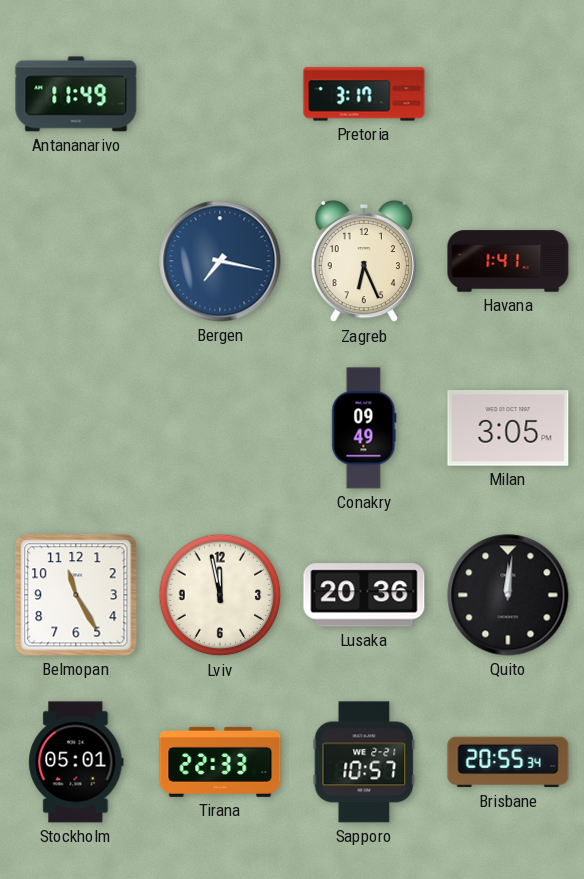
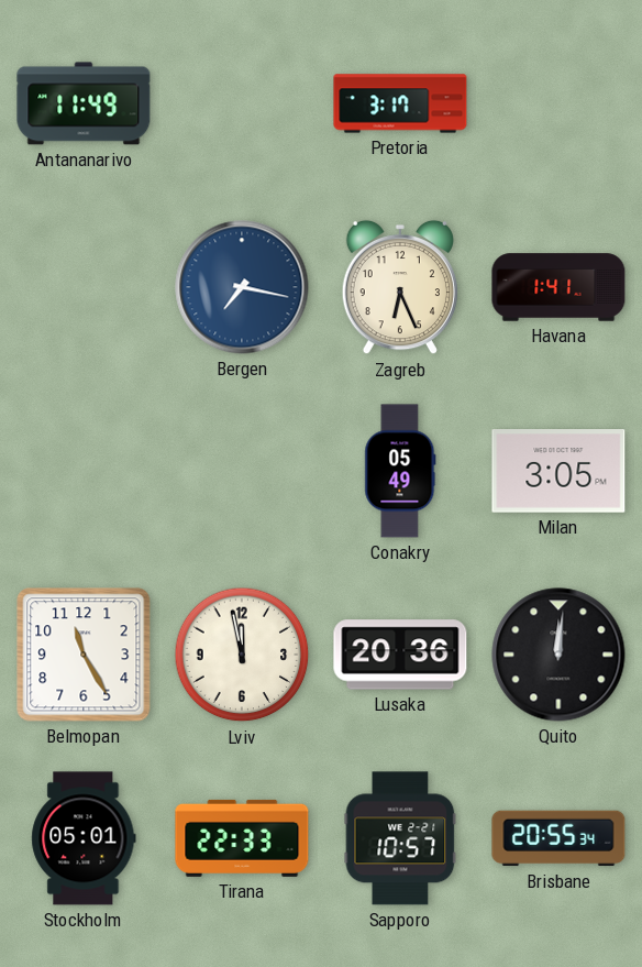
Conakry: 09:49 -> 05:49
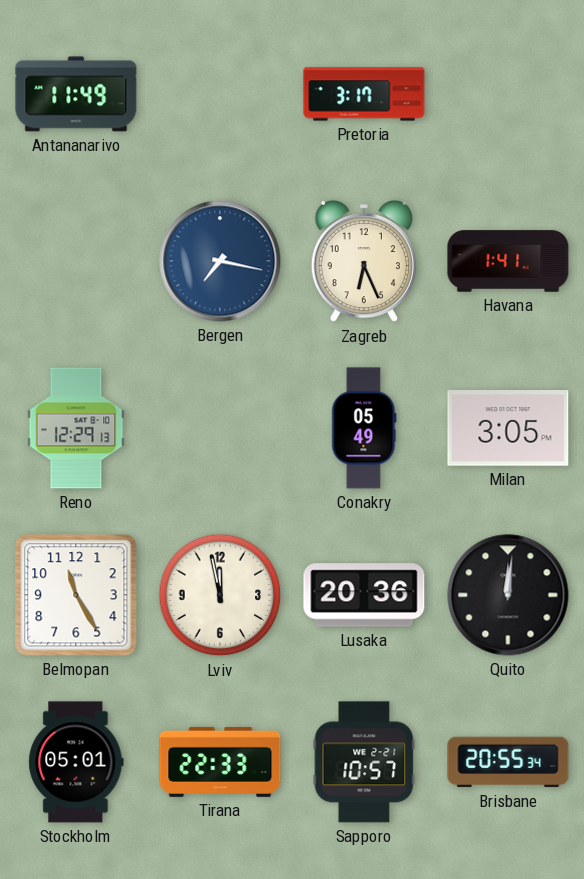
Reno: none -> 12:29
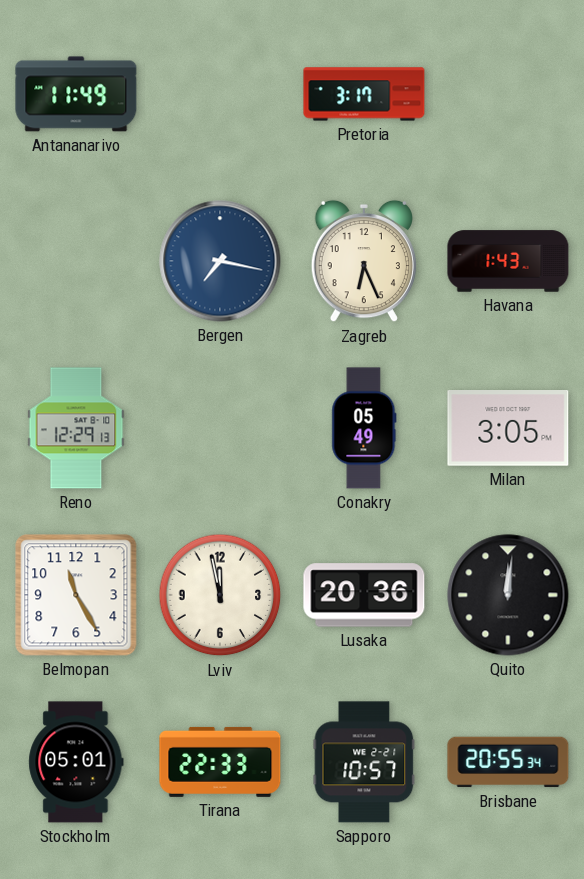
Havana: 1:41 -> 1:43
